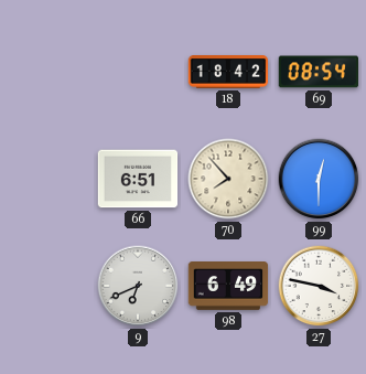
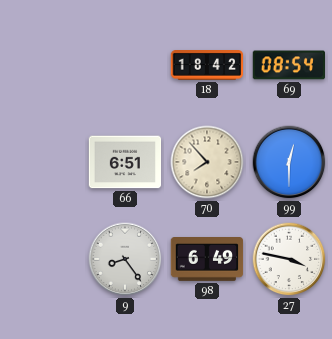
9: 6:41 -> 8:24
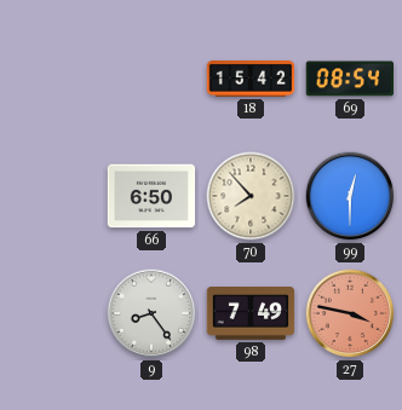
18: 18:42 -> 15:42
66: 6:51 -> 6:50
98: 6:49 -> 7:49
27 dial: white -> salmon
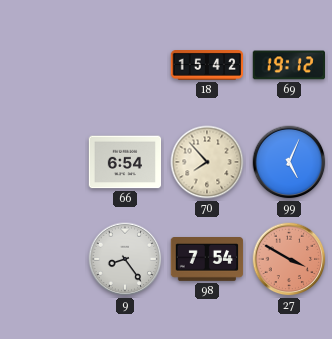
69: 08:54 -> 19:12
66: 6:50 -> 6:54
99: 12:30 -> 5:04
98: 7:49 -> 7:54
27: 3:47 -> 3:50
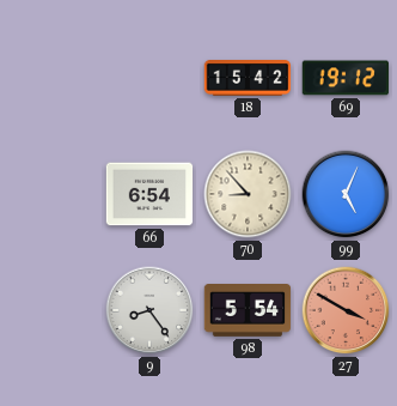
70: 7:53 -> 8:53
98: 7:54 -> 5:54
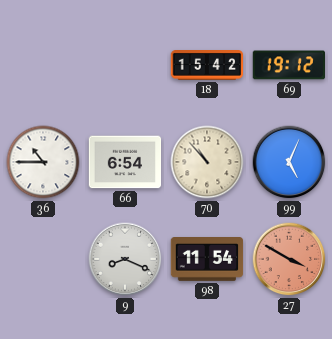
36: none -> 10:45
70: 8:53 -> 10:53
9: 8:24 -> 8:19
98: 5:54 -> 11:54
